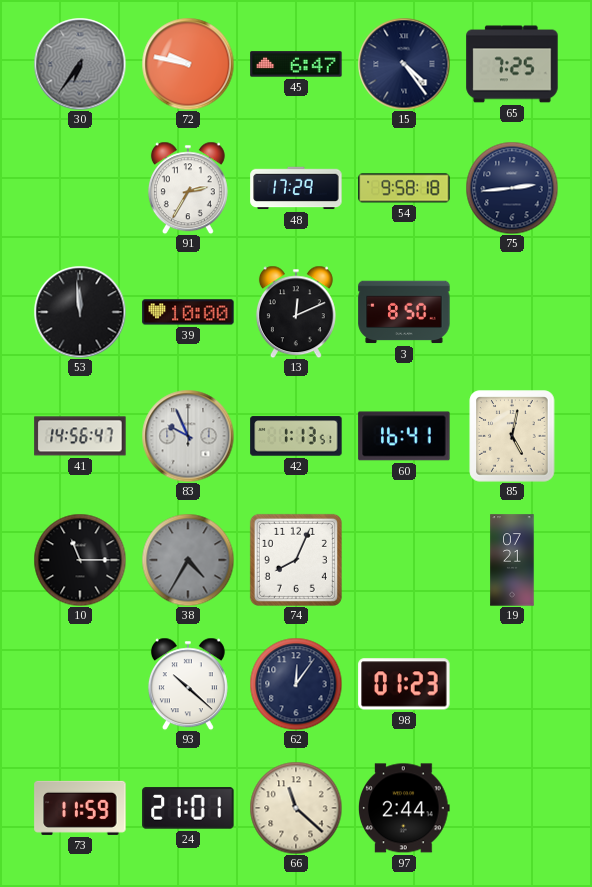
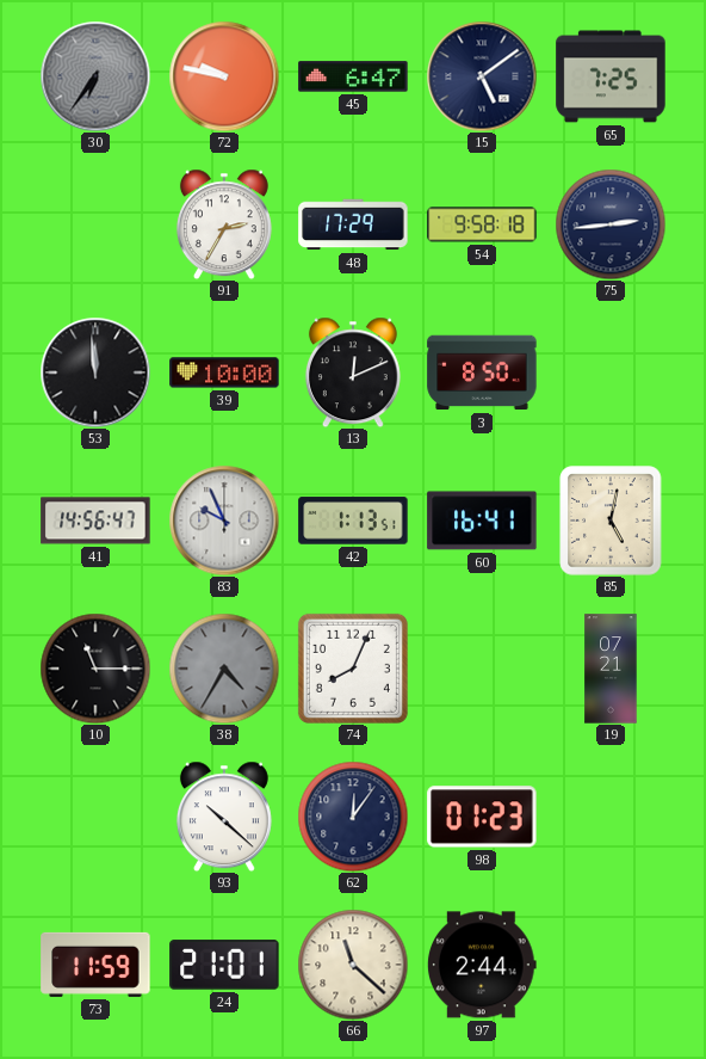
15: 4:24 -> 5:09
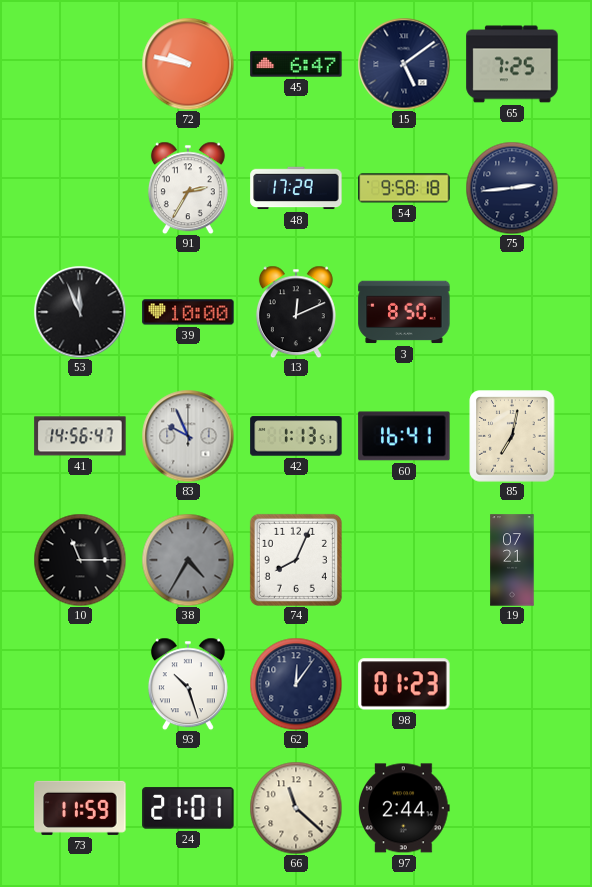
30: 6:36 -> none
53: 11:59 -> 11:56
85: 5:02 -> 7:02
93: 10:22 -> 10:27
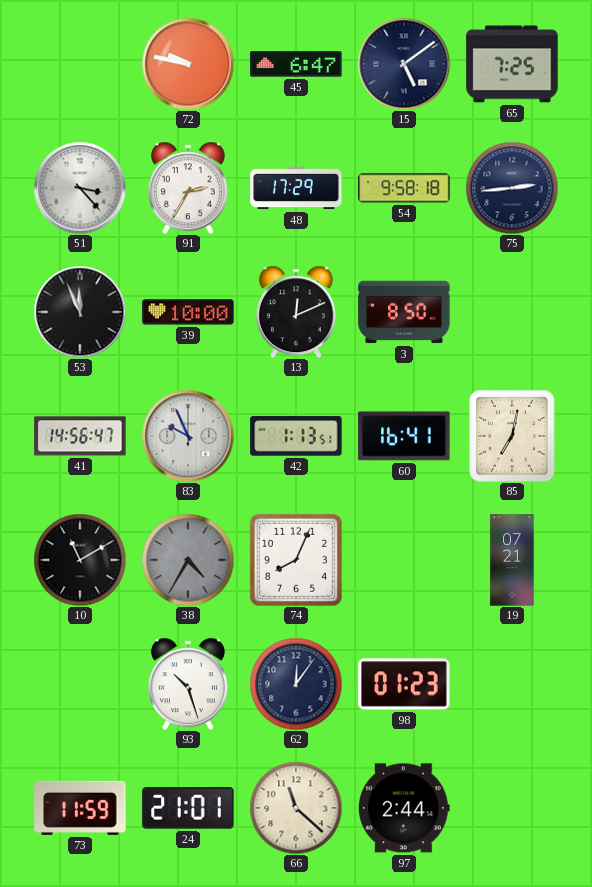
51: none -> 3:23
10: 11:15 -> 11:10
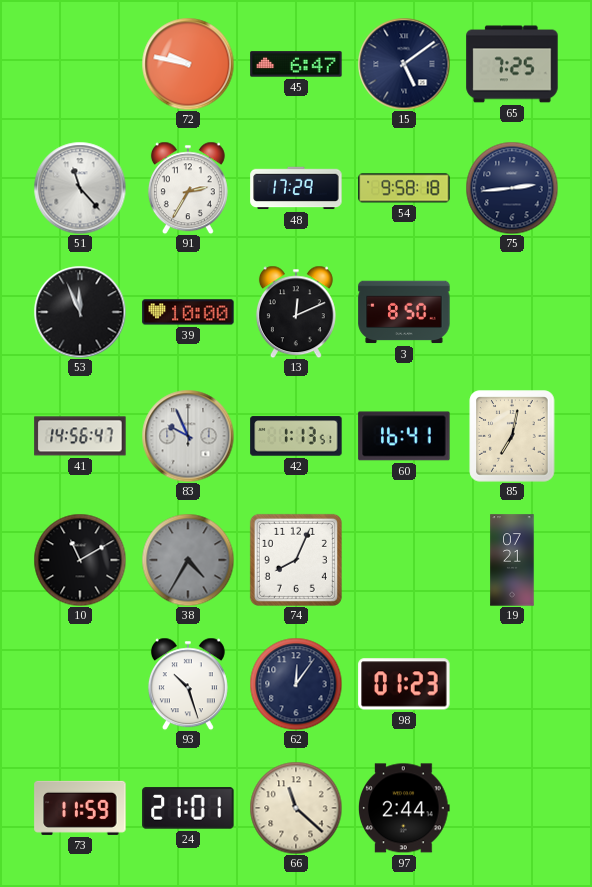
51: 3:23 -> 11:23
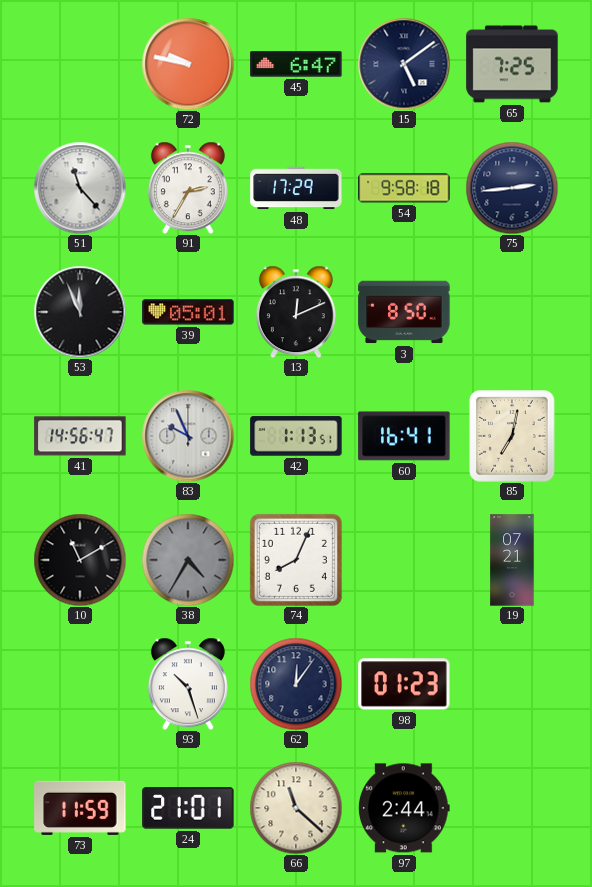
39: 10:00 -> 05:01
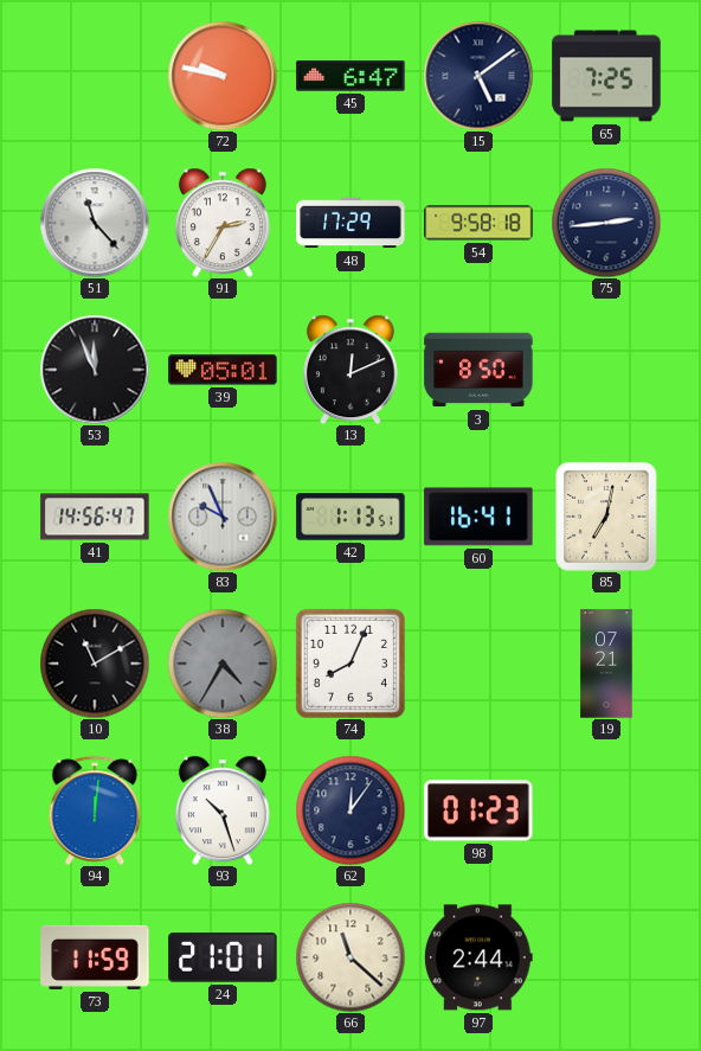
94: none -> 12:01
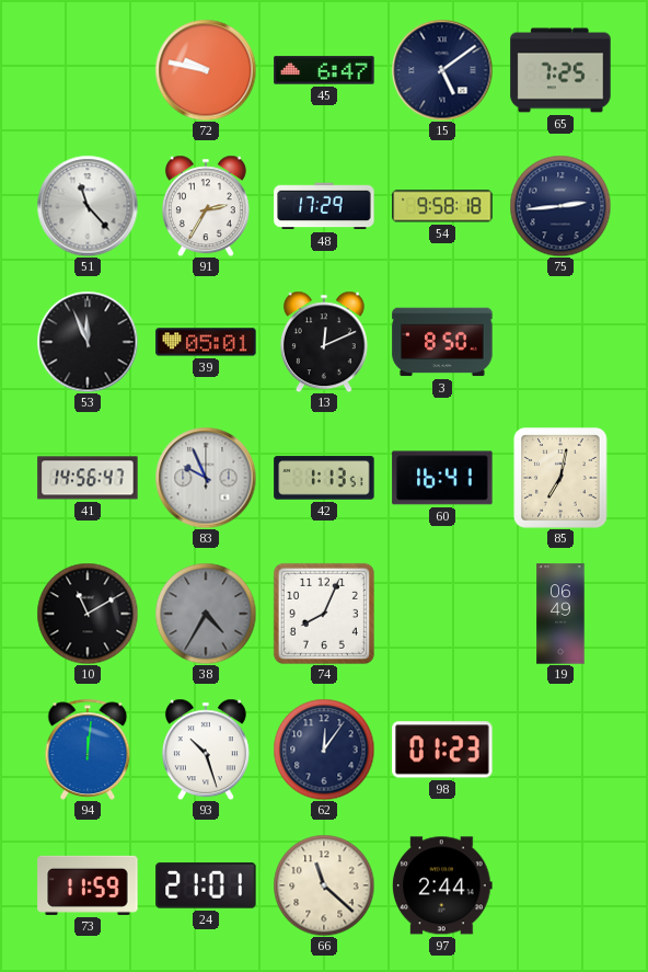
19: 07:21 -> 06:49
